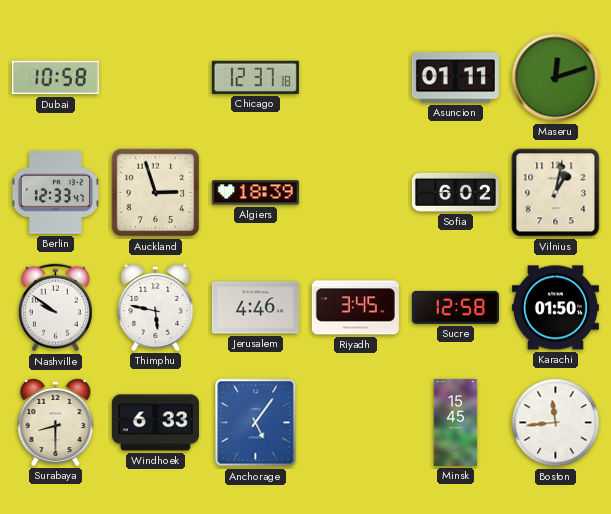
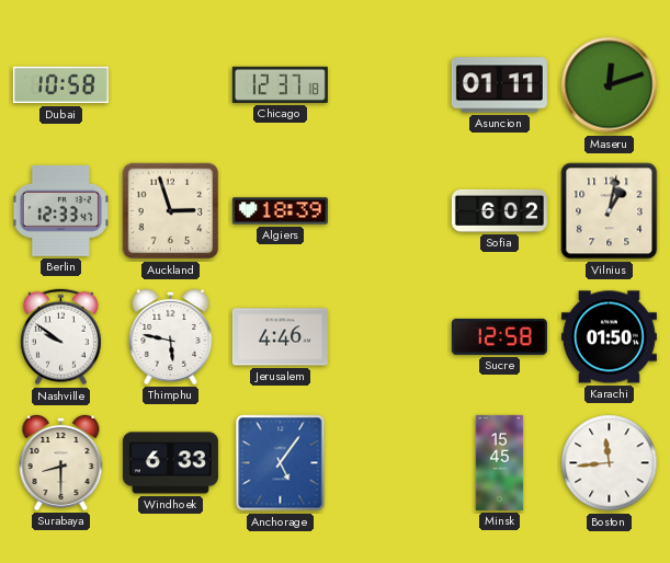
Riyadh: 3:45 -> none
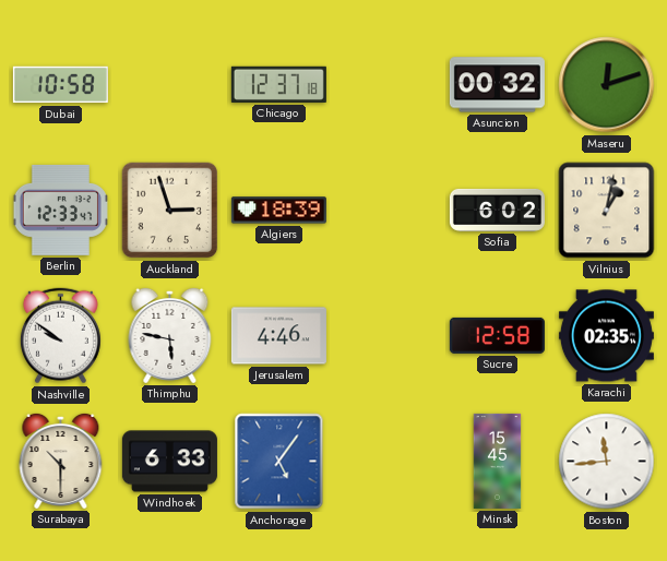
Asuncion: 01:11 -> 00:32
Karachi: 01:50 -> 02:35
Surabaya: 8:30 -> 10:30
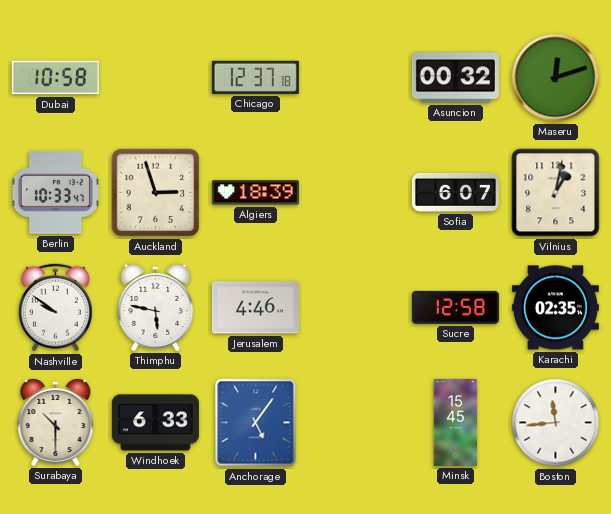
Berlin: 12:33 -> 10:33
Sofia: 6:02 -> 6:07
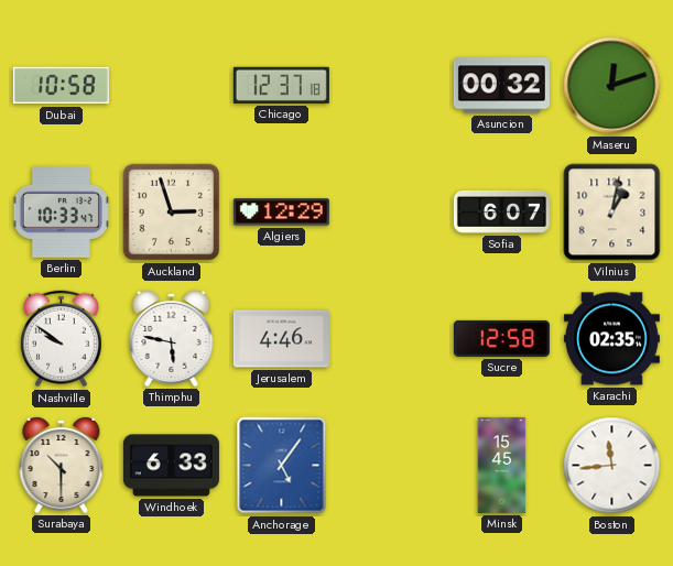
Algiers: 18:39 -> 12:29
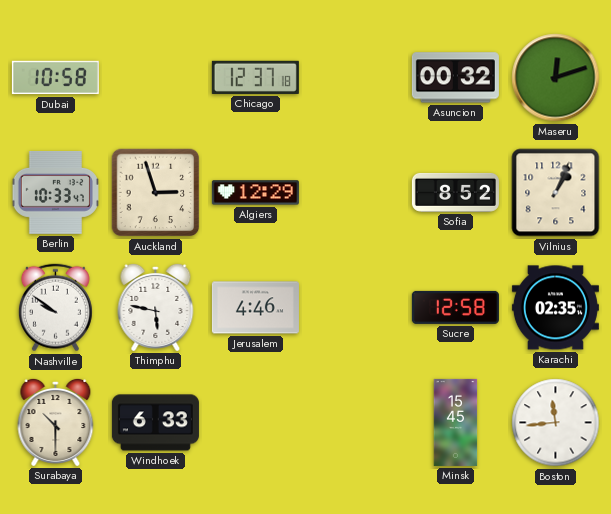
Sofia: 6:07 -> 8:52
Vilnius: 1:02 -> 1:04
Anchorage: 5:06 -> none
